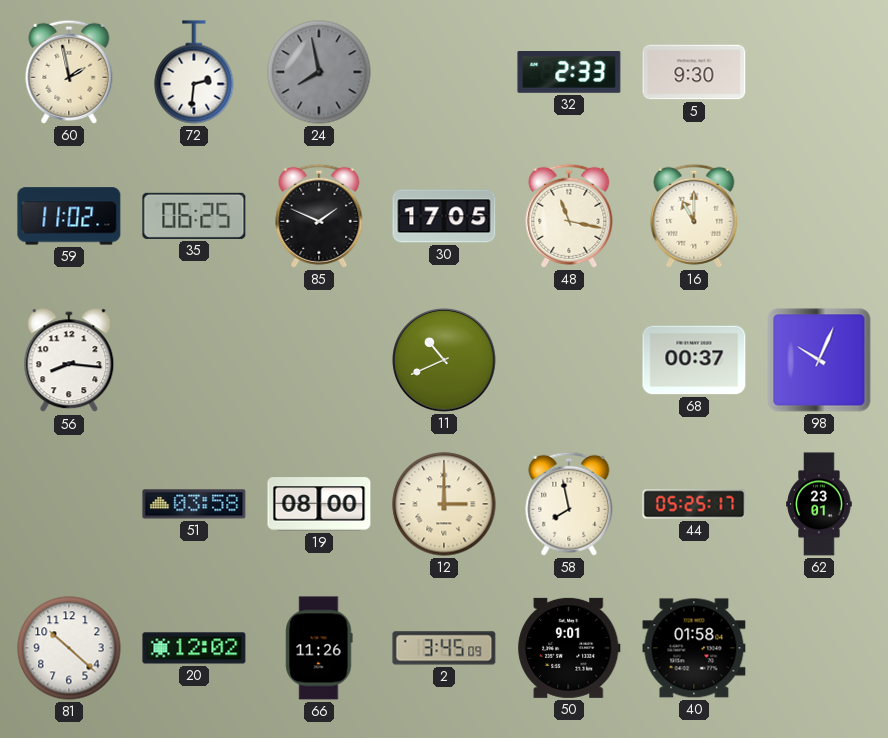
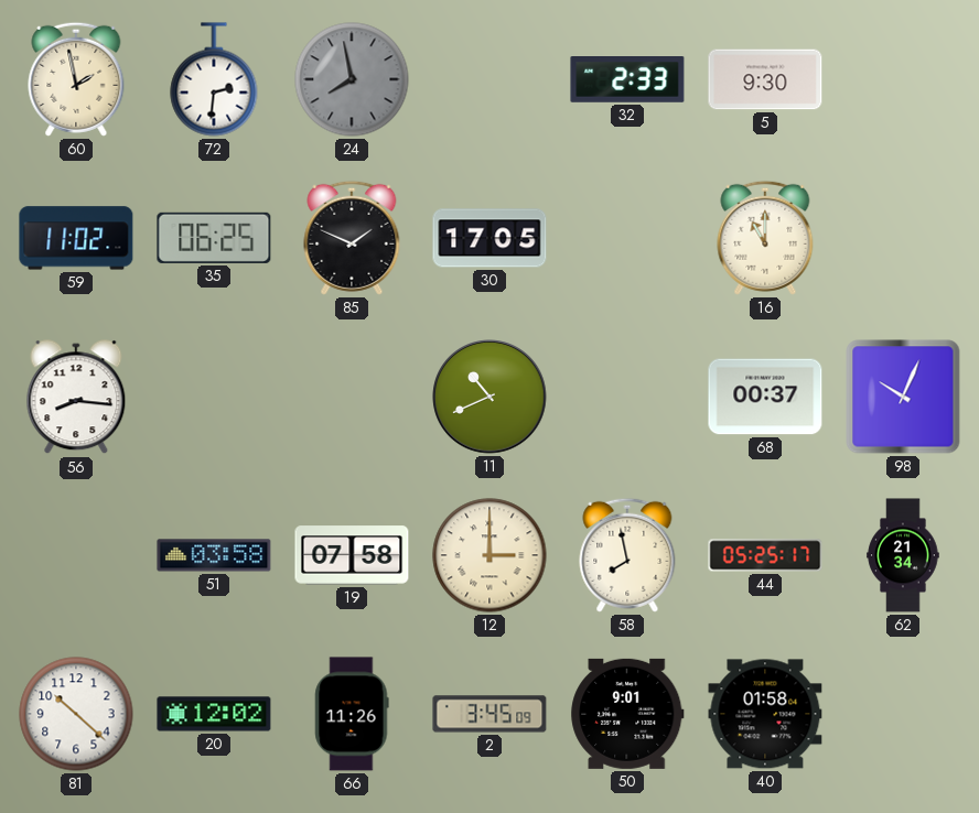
48: 11:17 -> none
19: 08:00 -> 07:58
62: 23:01 -> 21:34
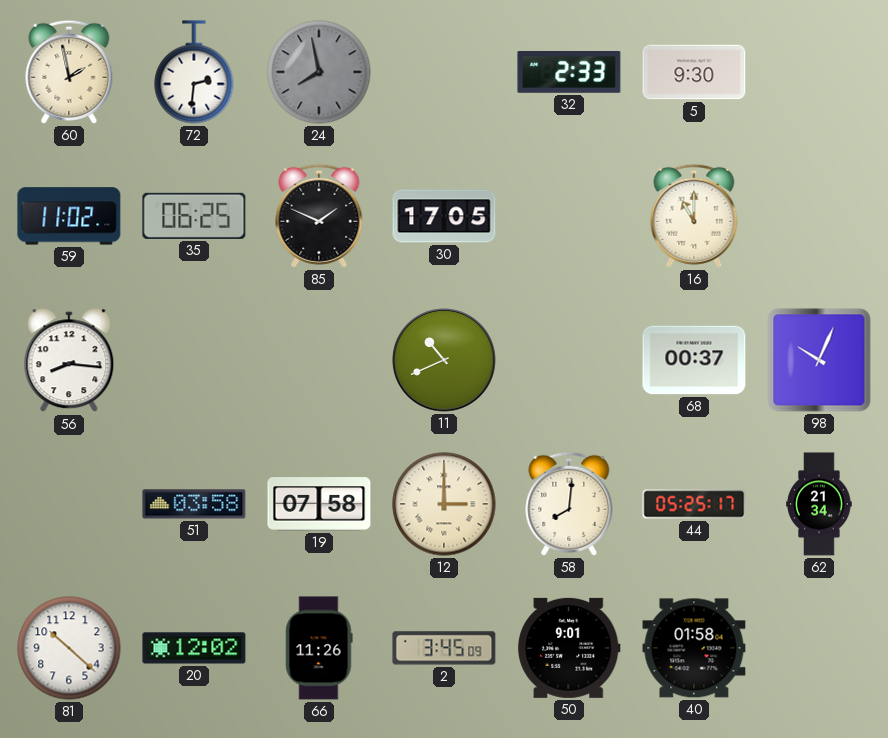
58: 7:58 -> 8:01
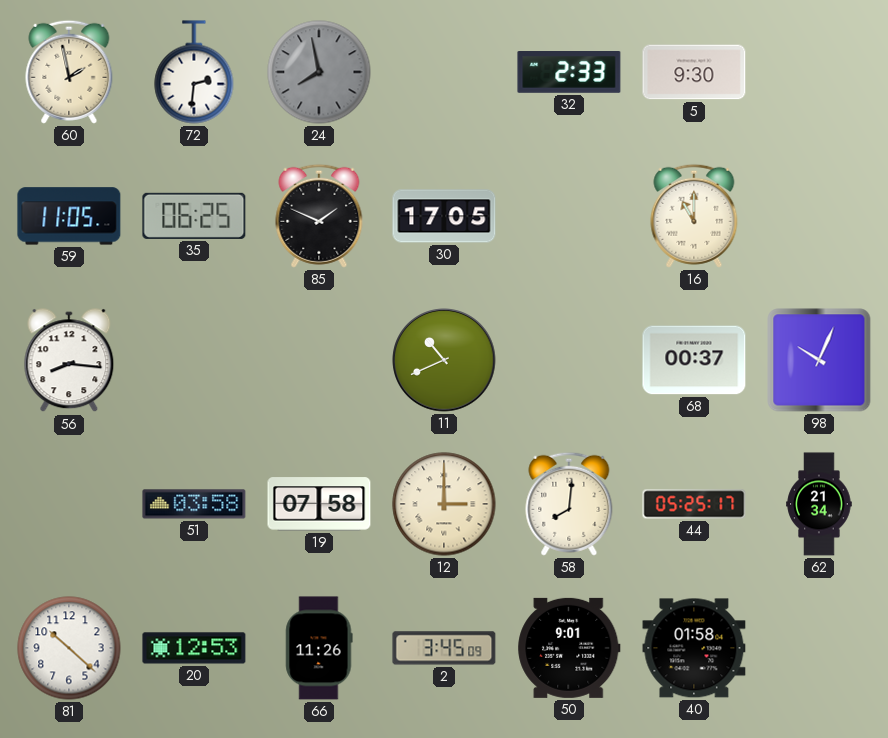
59: 11:02 -> 11:05
20: 12:02 -> 12:53
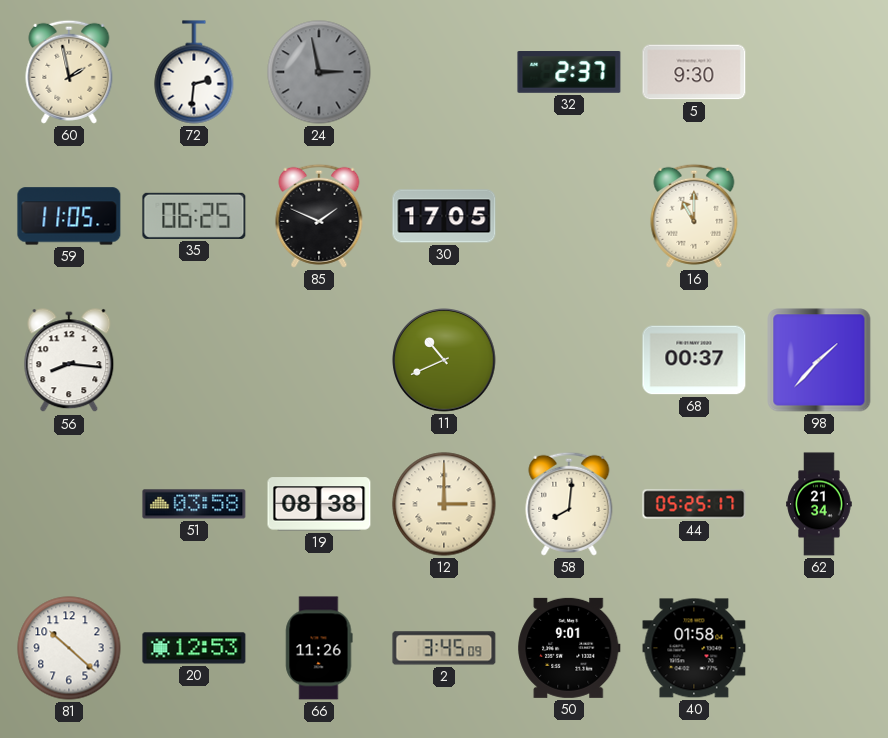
24: 7:58 -> 2:58
32: 2:33 -> 2:37
98: 10:04 -> 1:37
19: 07:58 -> 08:38
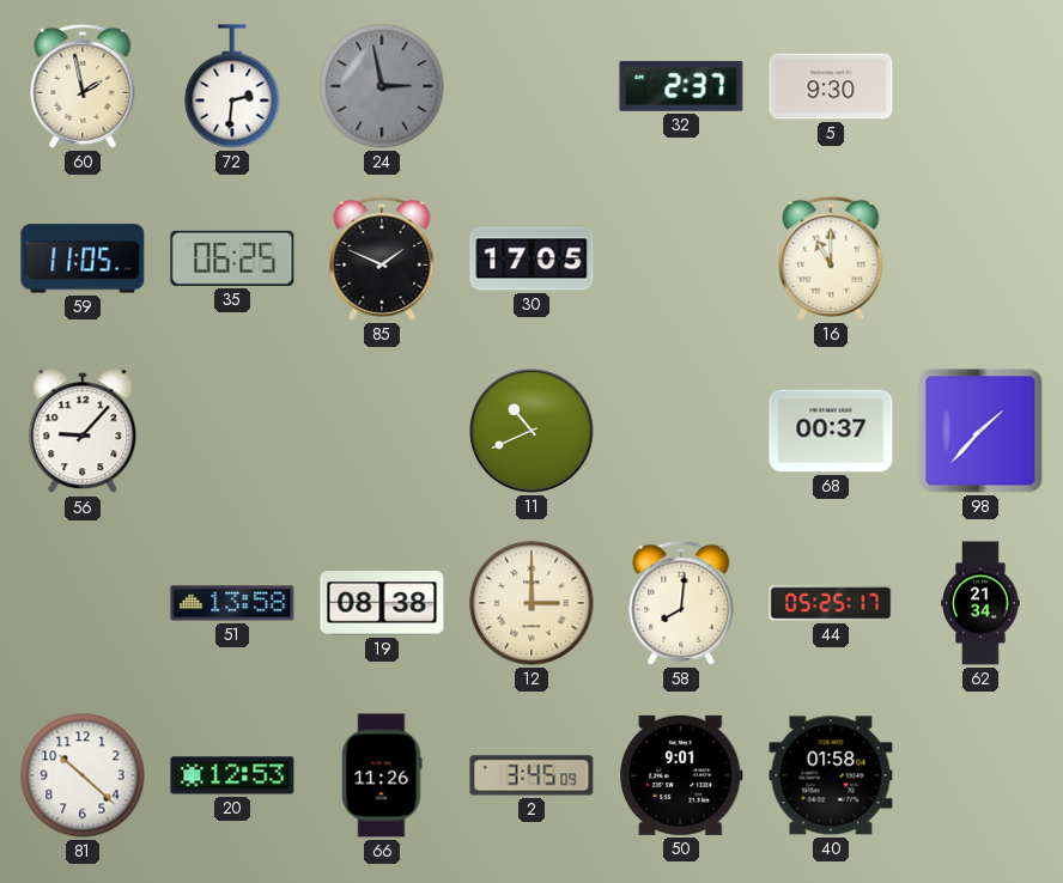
56: 8:16 -> 9:07
51: 03:58 -> 13:58
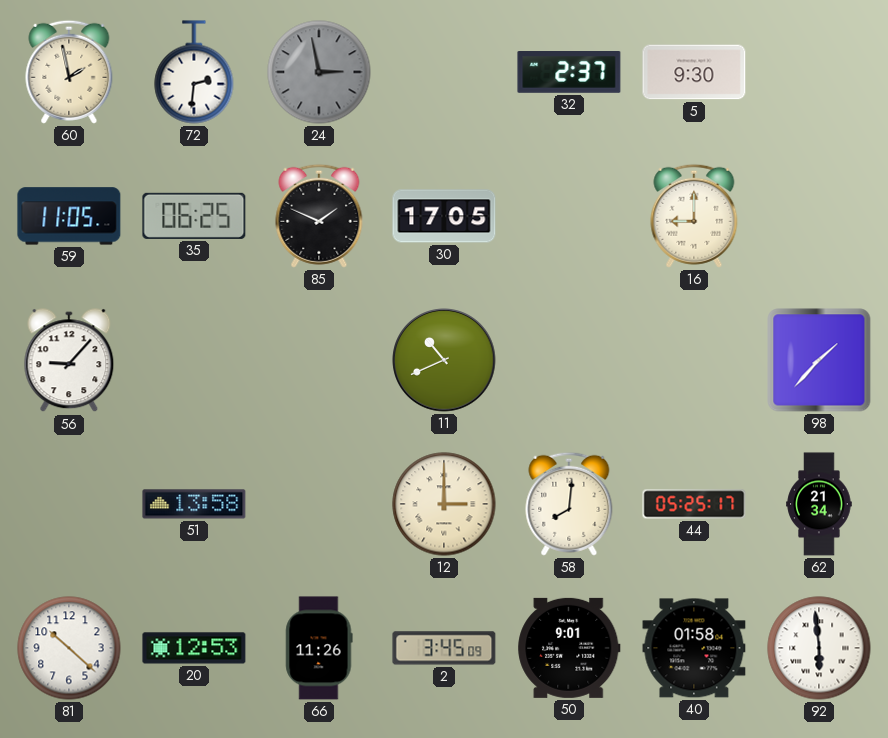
16: 11:00 -> 9:00
68: 00:37 -> none
19: 08:38 -> none
92: none -> 5:59
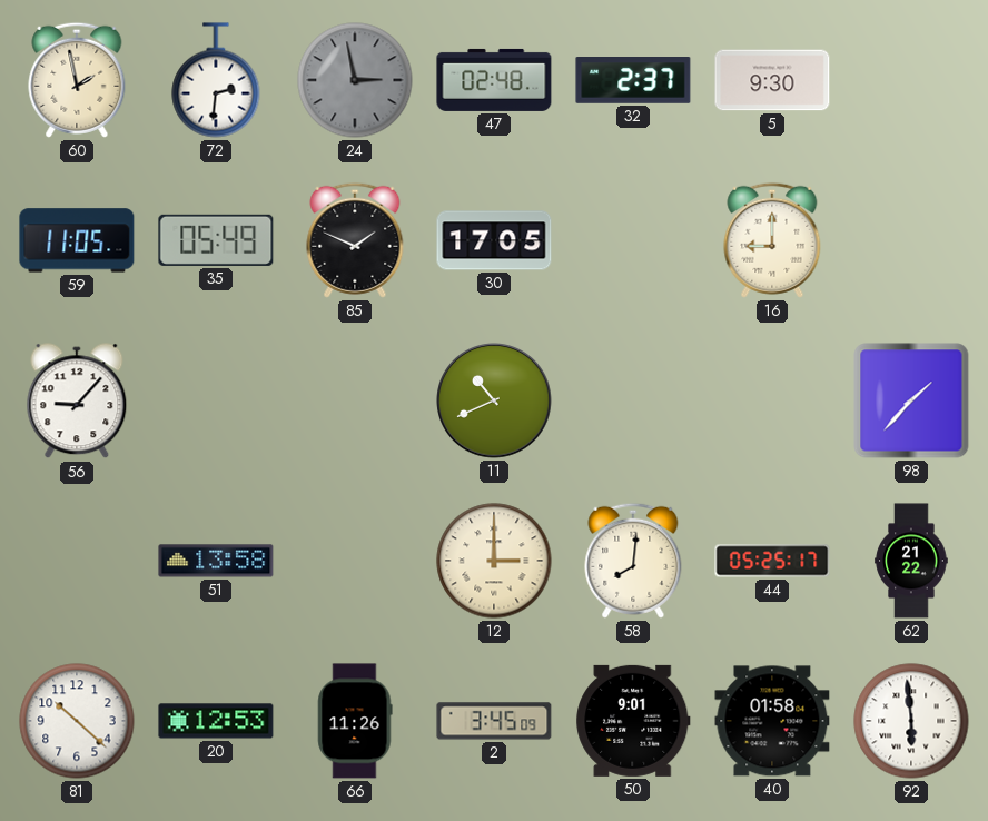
47: none -> 02:48
35: 06:25 -> 05:49
62: 21:34 -> 21:22
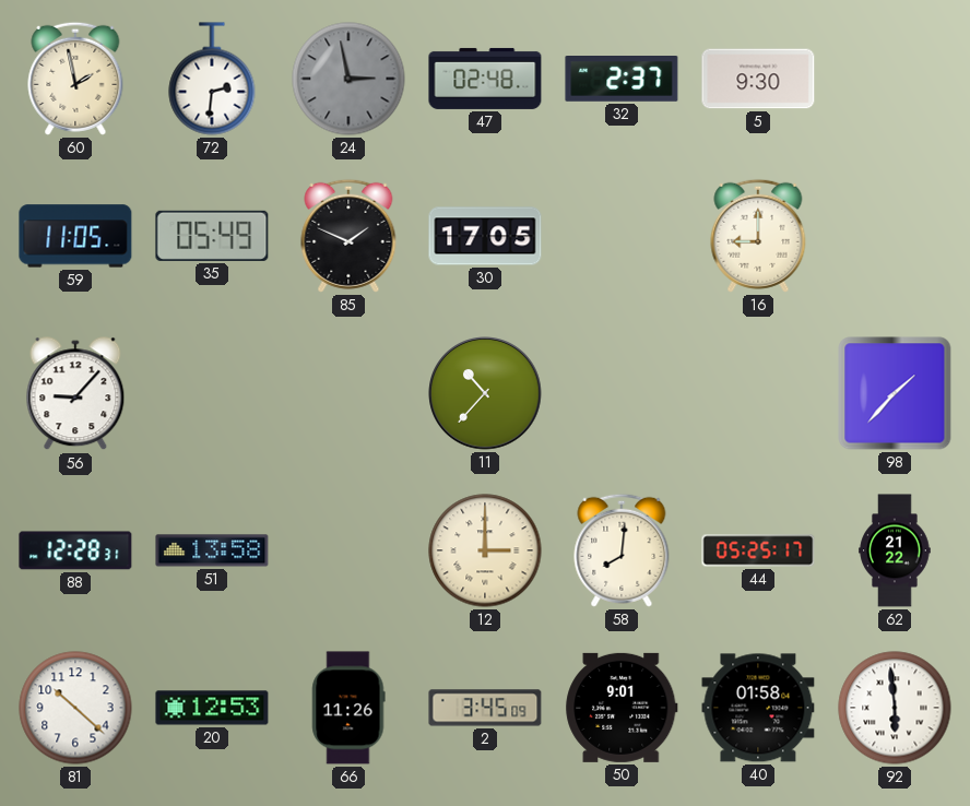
11: 10:41 -> 10:37
88: none -> 12:28
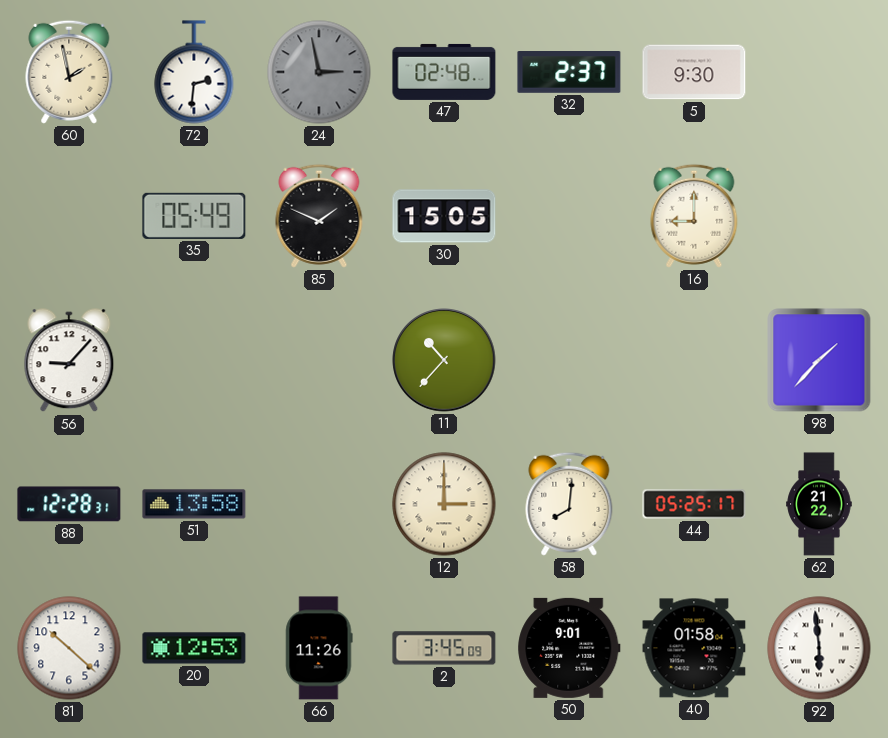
59: 11:05 -> none
30: 17:05 -> 15:05
